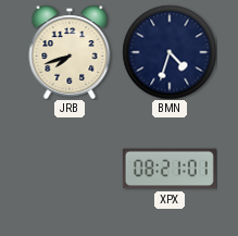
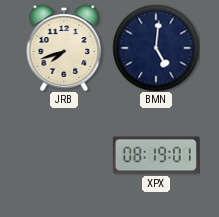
BMN: 4:33 -> 5:01
XPX: 08:21 -> 08:19
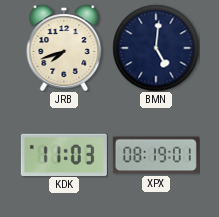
KDK: none -> 11:03
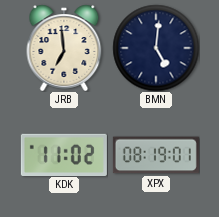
JRB: 7:42 -> 6:59
KDK: 11:03 -> 11:02
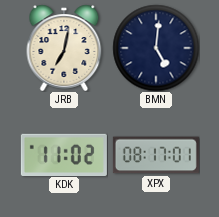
JRB: 6:59 -> 7:02
XPX: 08:19 -> 08:17
